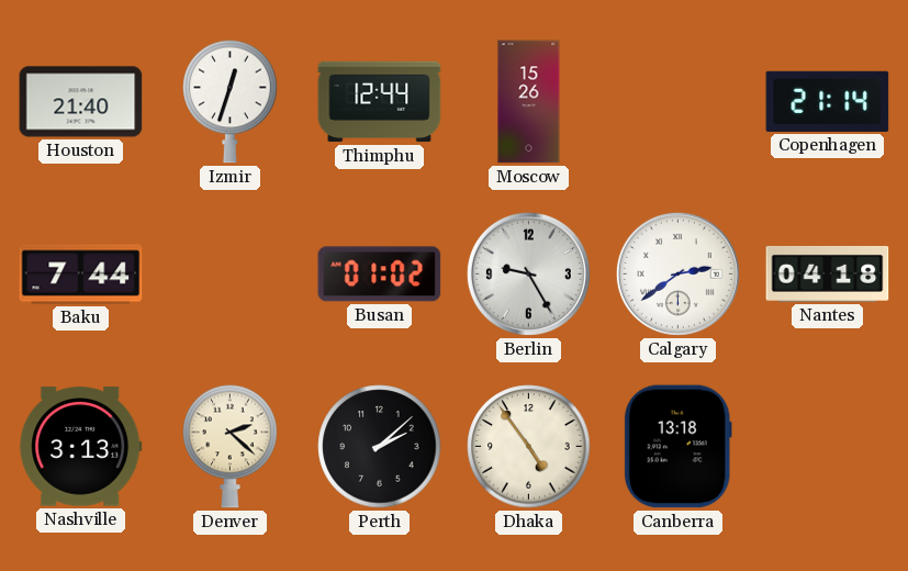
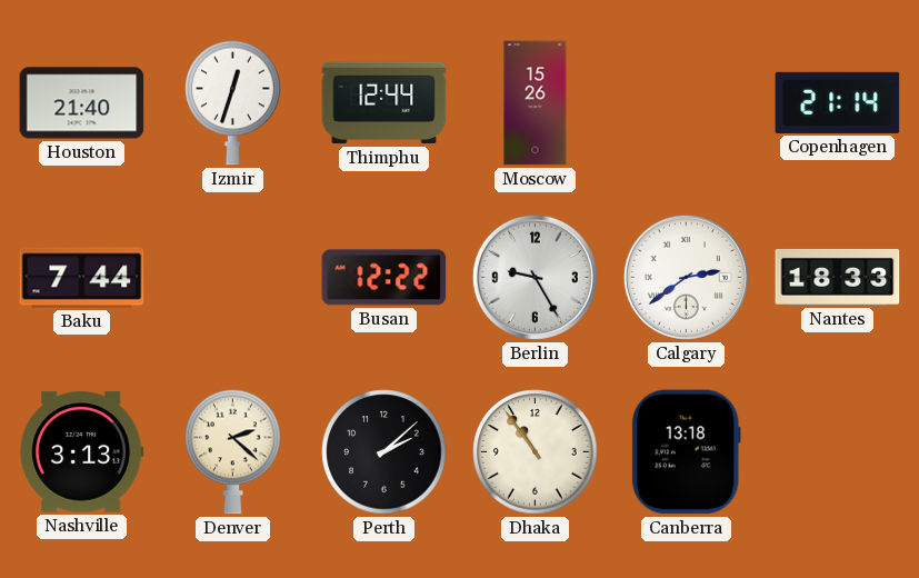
Busan: 01:02 -> 12:22
Nantes: 04:18 -> 18:33
Dhaka: 4:54 -> 10:54
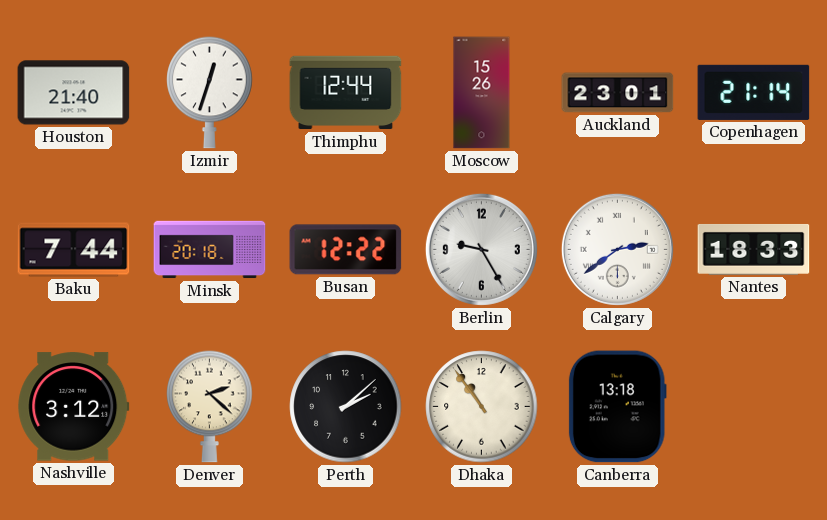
Auckland: none -> 23:01
Minsk: none -> 20:18
Nashville: 3:13 -> 3:12
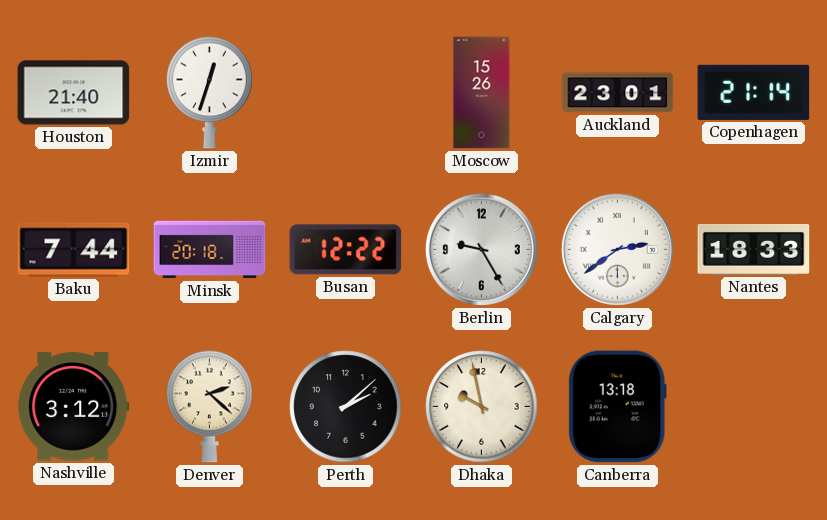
Thimphu: 12:44 -> none
Dhaka: 10:54 -> 9:58
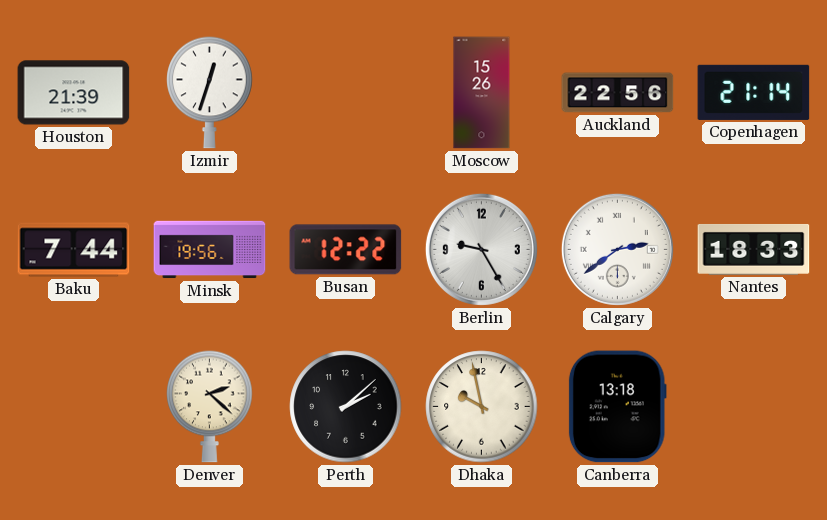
Houston: 21:40 -> 21:39
Auckland: 23:01 -> 22:56
Minsk: 20:18 -> 19:56
Nashville: 3:12 -> none
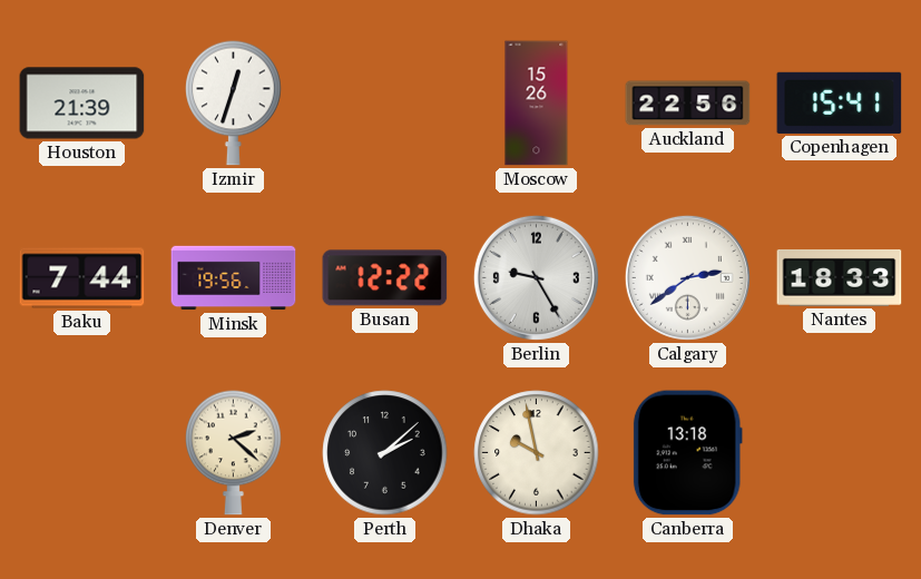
Copenhagen: 21:14 -> 15:41
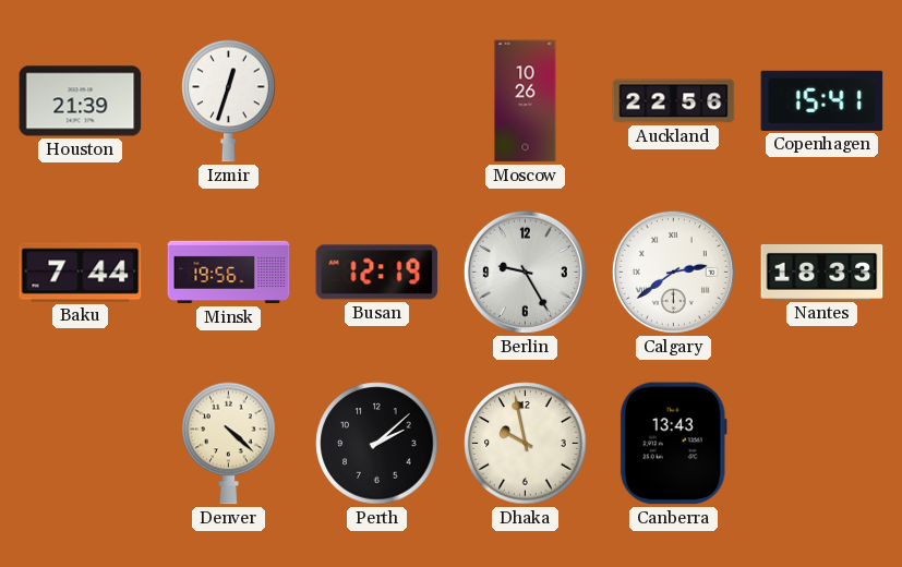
Moscow: 15:26 -> 10:26
Busan: 12:22 -> 12:19
Denver: 2:22 -> 4:22
Canberra: 13:18 -> 13:43
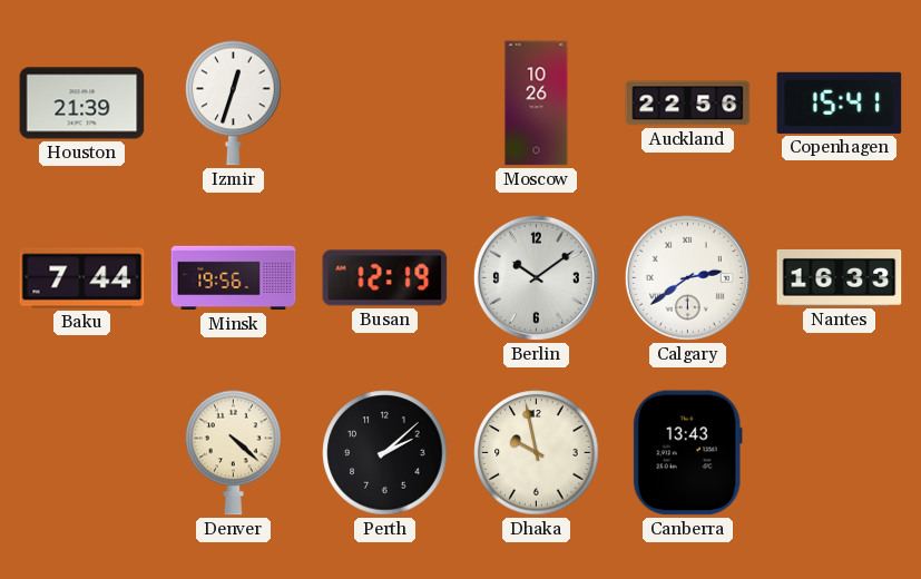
Berlin: 9:25 -> 10:09
Nantes: 18:33 -> 16:33
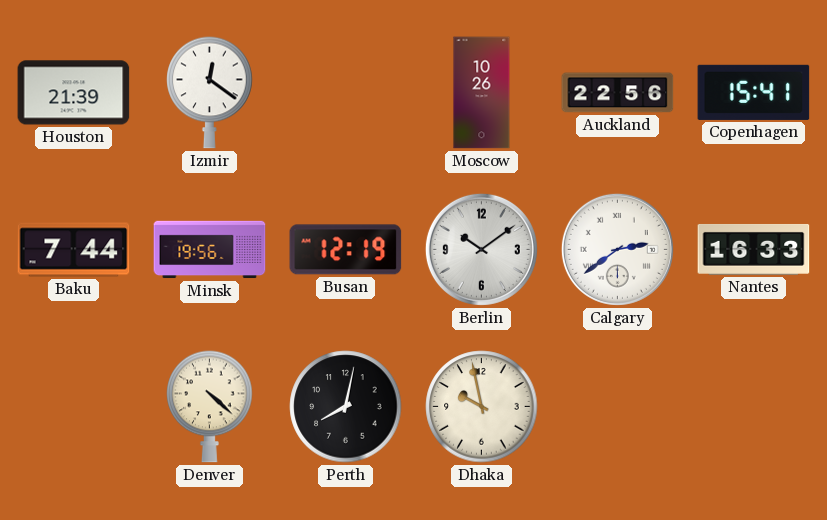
Izmir: 12:33 -> 12:21
Perth: 2:08 -> 8:02
Canberra: 13:43 -> none
